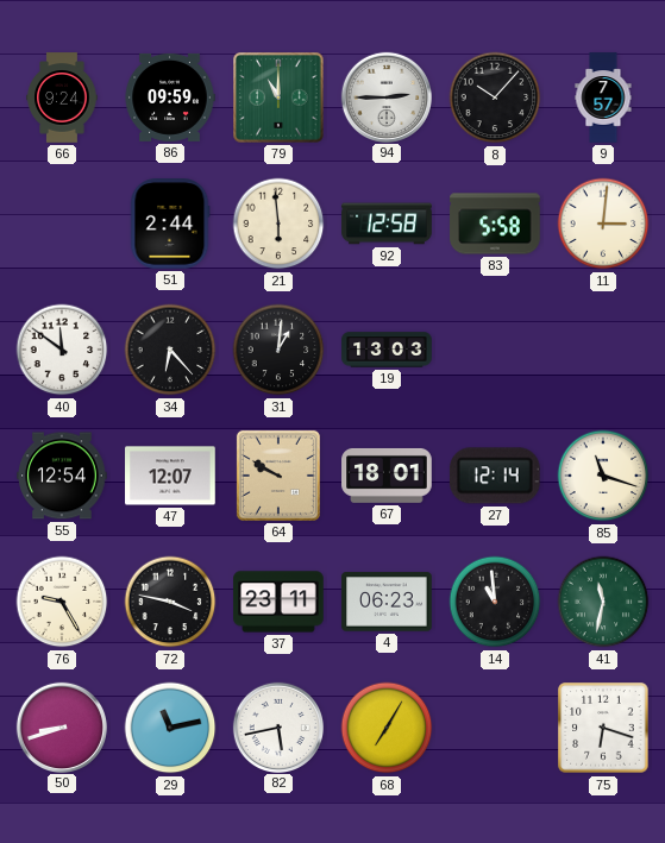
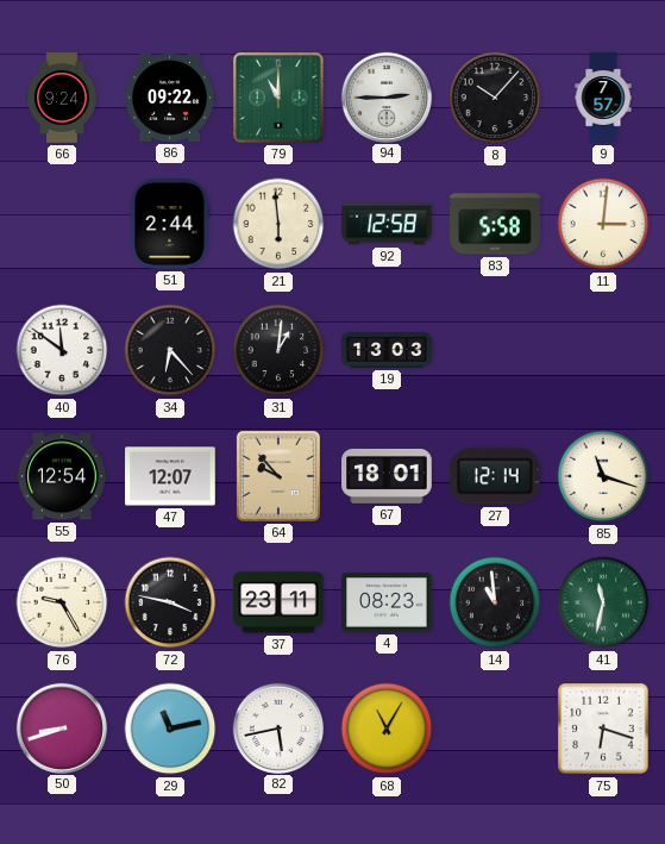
86: 09:59 -> 09:22
64: 9:50 -> 9:53
4: 06:23 -> 08:23
68: 7:05 -> 11:05
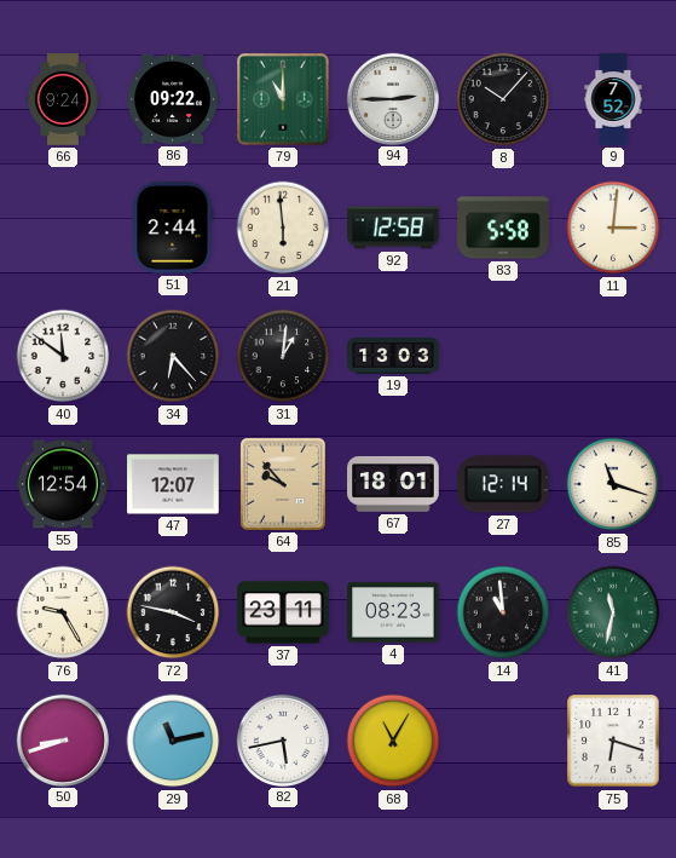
9: 7:57 -> 7:52
